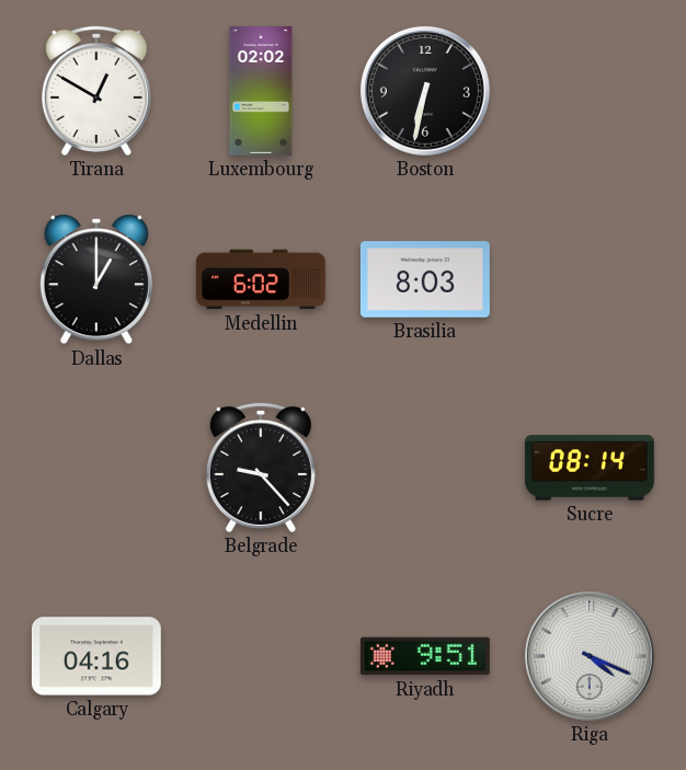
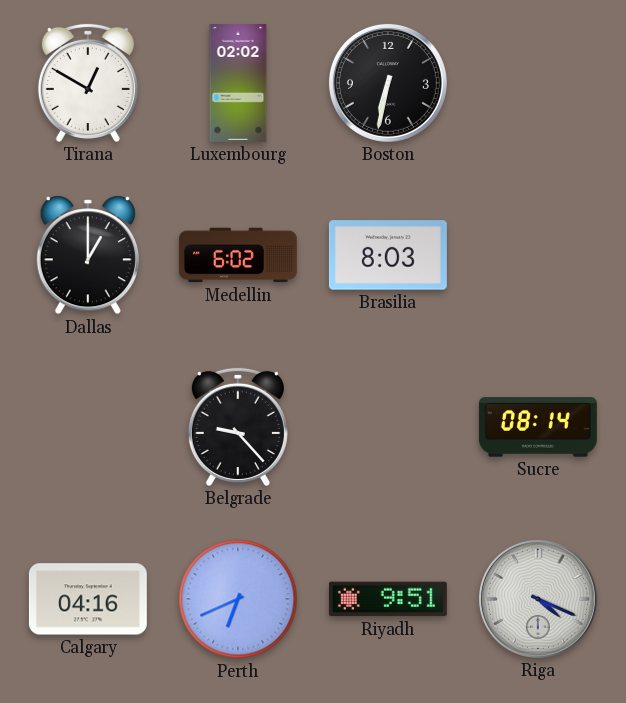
Perth: none -> 6:41
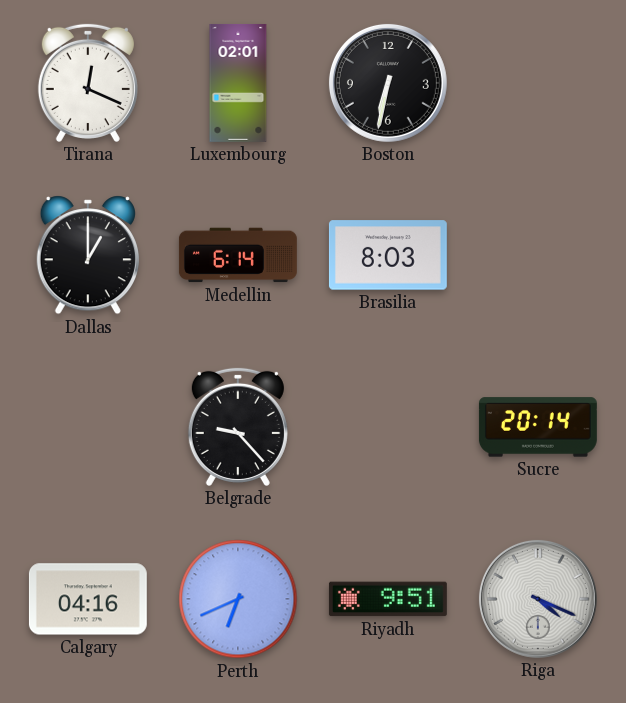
Tirana: 12:50 -> 12:19
Luxembourg: 02:02 -> 02:01
Medellin: 6:02 -> 6:14
Sucre: 08:14 -> 20:14
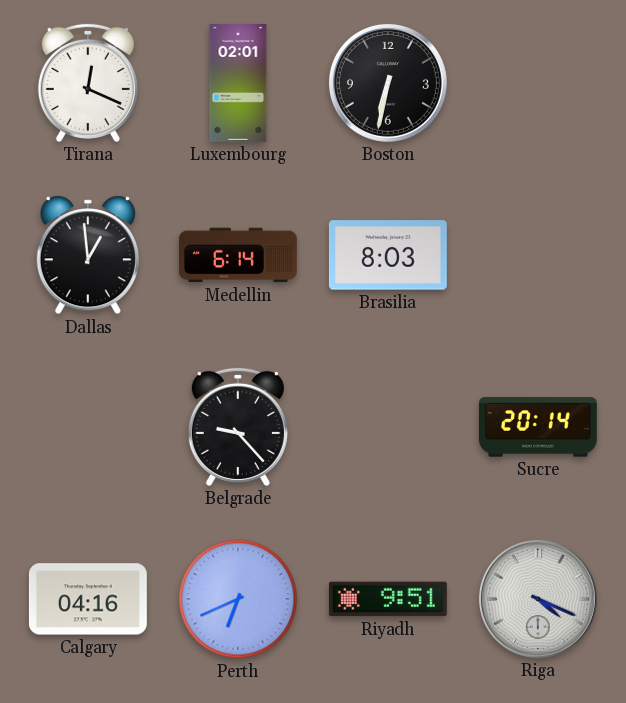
Dallas: 1:00 -> 12:59
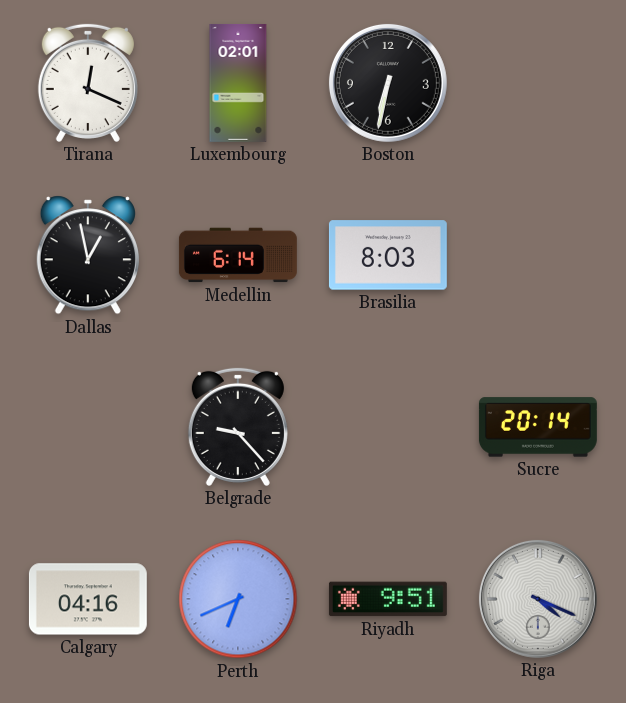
Dallas: 12:59 -> 12:58
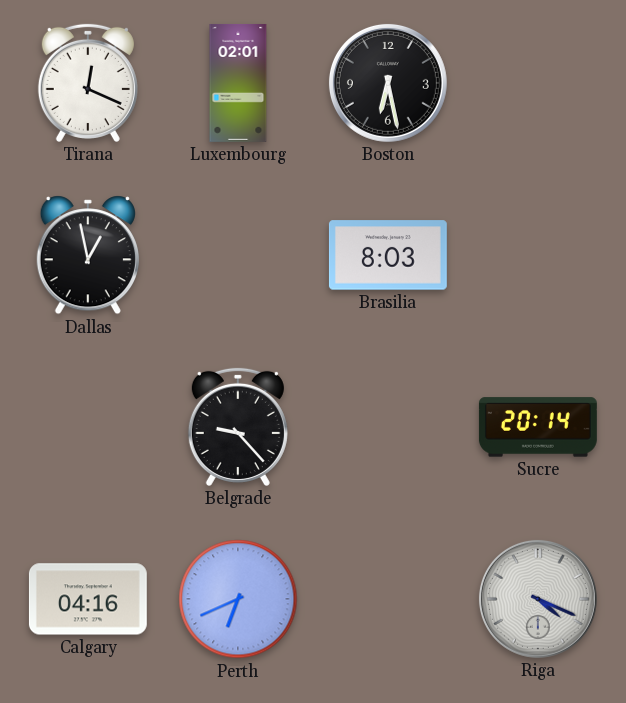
Boston: 6:32 -> 6:28
Medellin: 6:14 -> none
Riyadh: 9:51 -> none
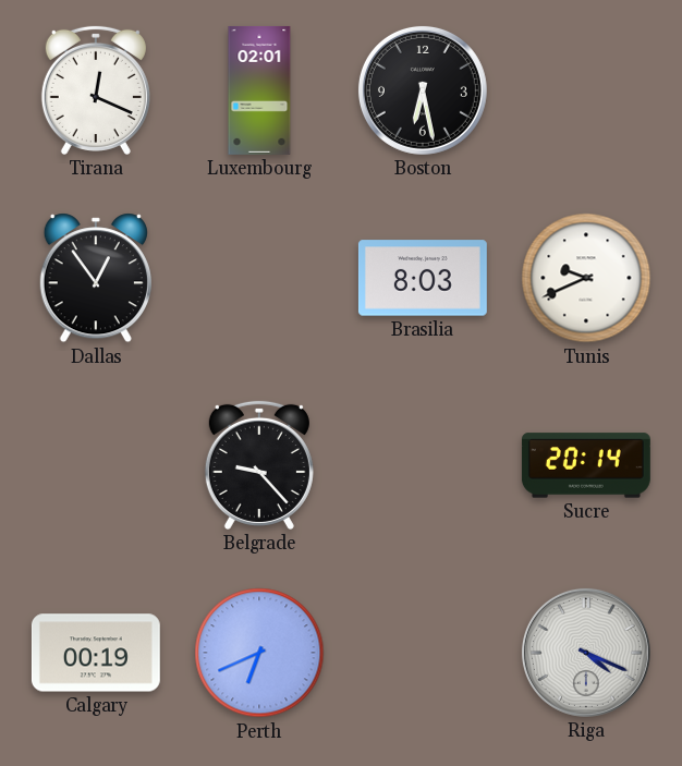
Dallas: 12:58 -> 12:54
Tunis: none -> 9:41
Calgary: 04:16 -> 00:19
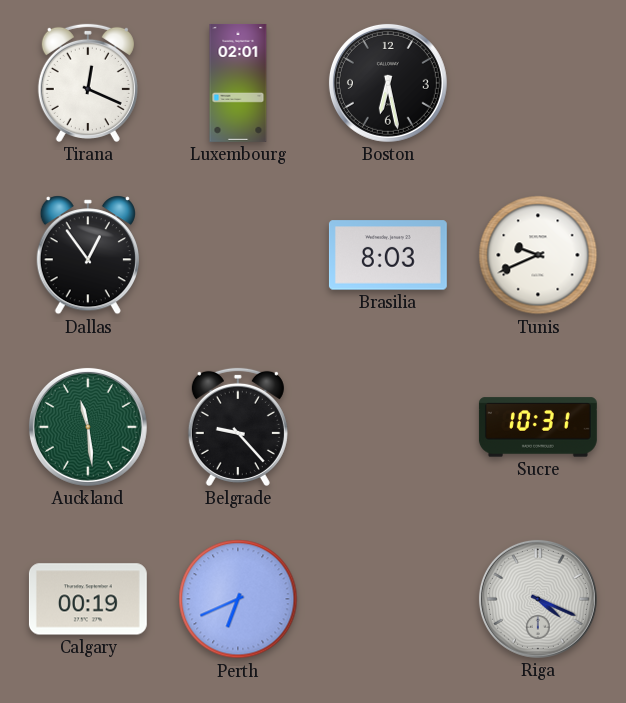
Auckland: none -> 11:29
Sucre: 20:14 -> 10:31
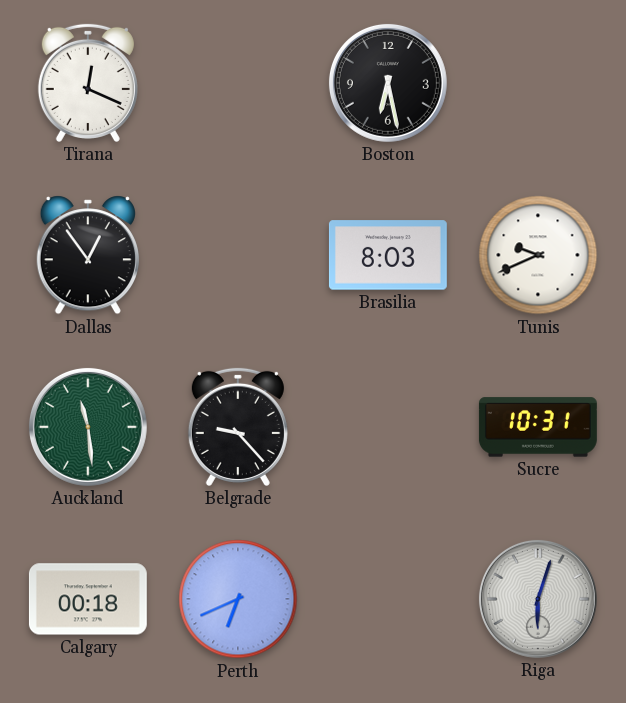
Luxembourg: 02:01 -> none
Calgary: 00:19 -> 00:18
Riga: 4:19 -> 6:03
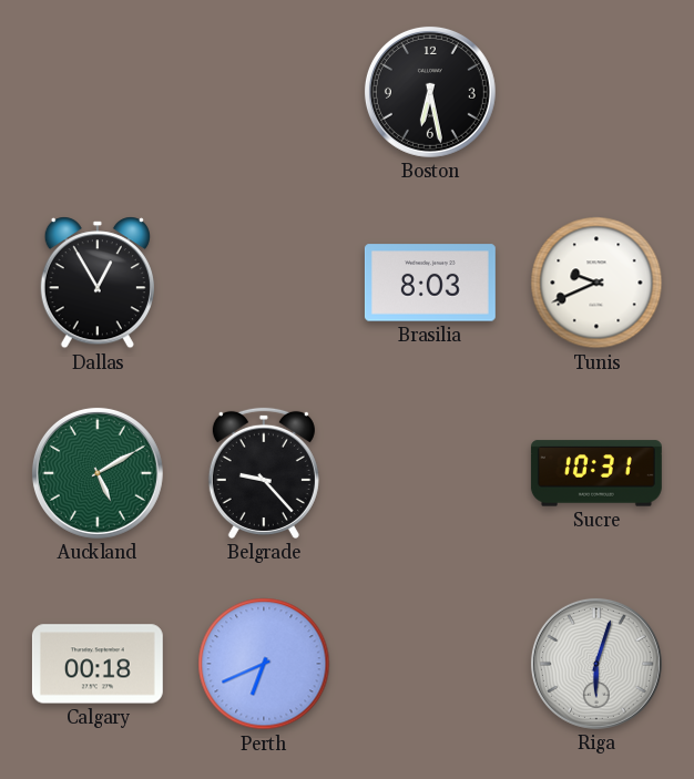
Tirana: 12:19 -> none
Dallas: 12:54 -> 12:55
Auckland: 11:29 -> 5:10
